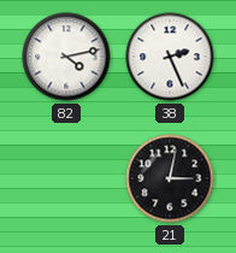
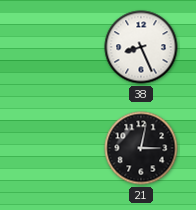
82: 4:13 -> none
38: 2:26 -> 8:26
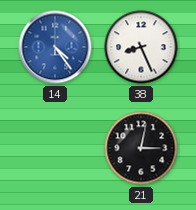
14: none -> 4:24
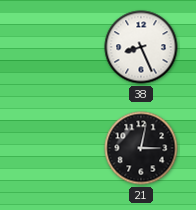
14: 4:24 -> none
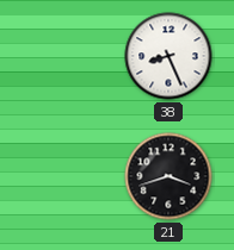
21: 3:02 -> 3:42
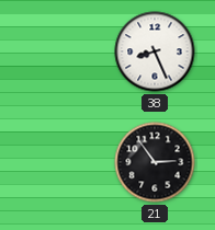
21: 3:42 -> 2:54
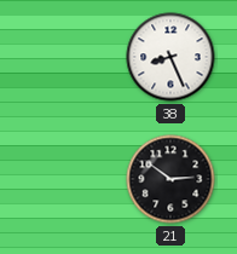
21: 2:54 -> 2:51
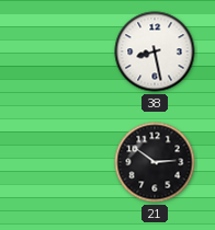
38: 8:26 -> 8:28
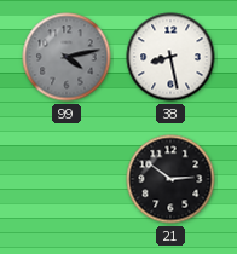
99: none -> 4:13
